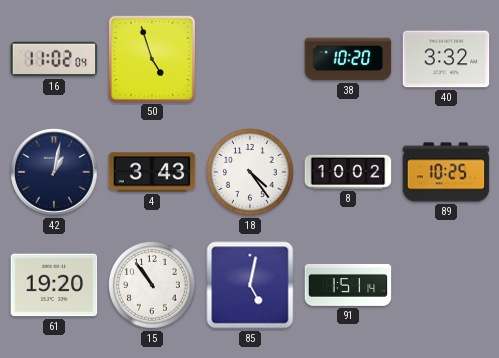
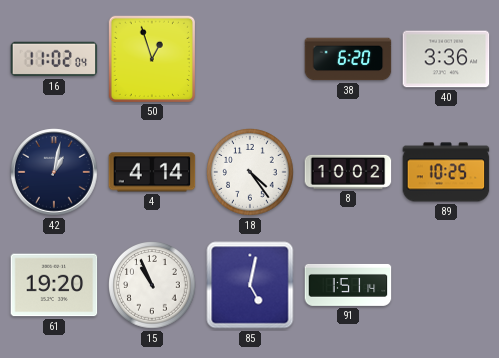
50: 4:57 -> 12:57
38: 10:20 -> 6:20
40: 3:32 -> 3:36
4: 3:43 -> 4:14
15: 10:54 -> 10:56
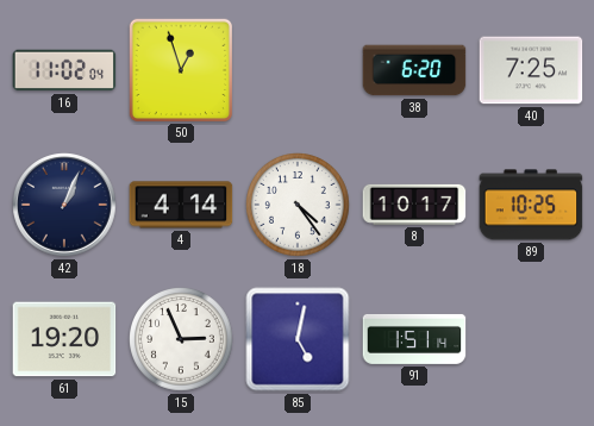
40: 3:36 -> 7:25
42: 1:02 -> 1:04
8: 10:02 -> 10:17
15: 10:56 -> 2:56
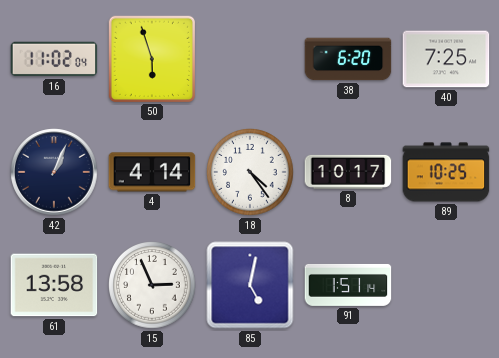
50: 12:57 -> 5:57
61: 19:20 -> 13:58
